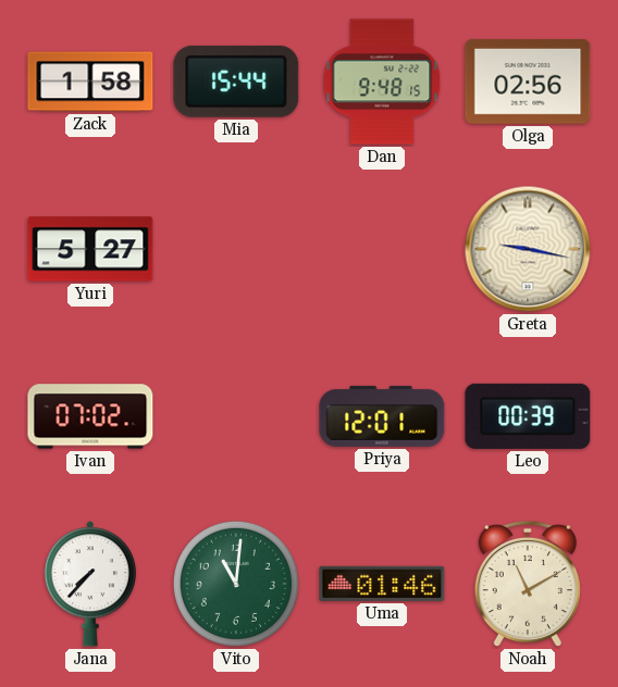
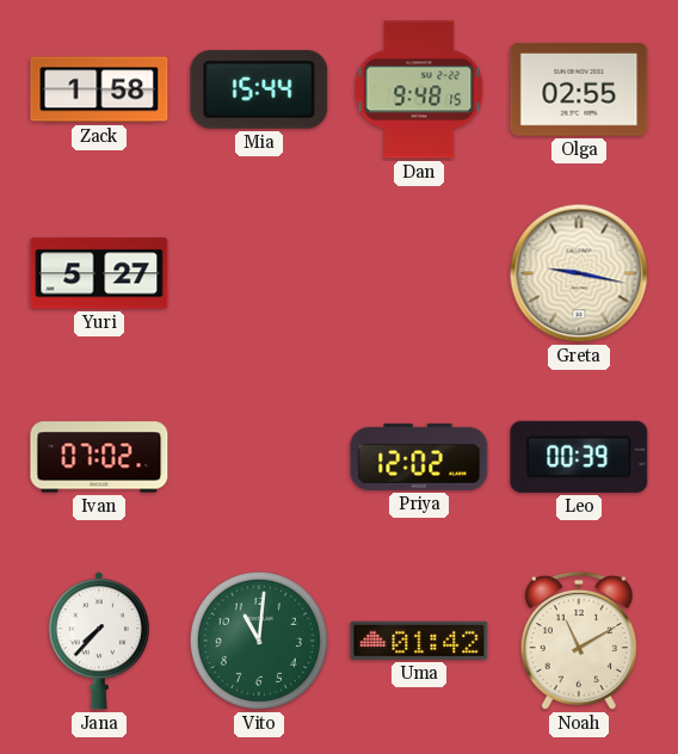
Olga: 02:56 -> 02:55
Priya: 12:01 -> 12:02
Uma: 01:46 -> 01:42
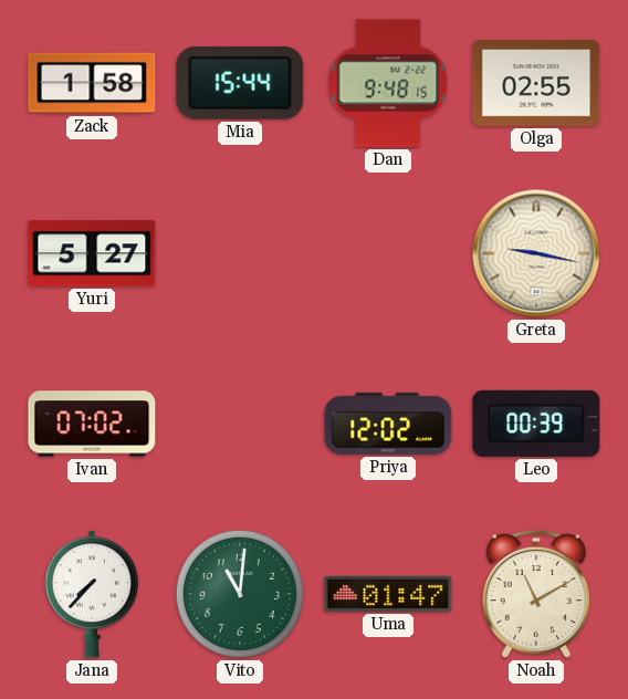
Uma: 01:42 -> 01:47
